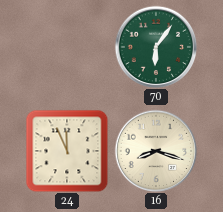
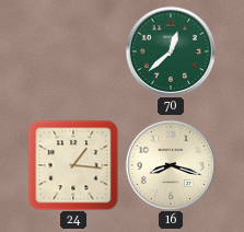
70: 6:06 -> 12:38
24: 11:56 -> 1:16
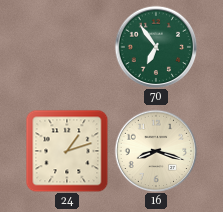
70: 12:38 -> 6:54
24: 1:16 -> 1:12
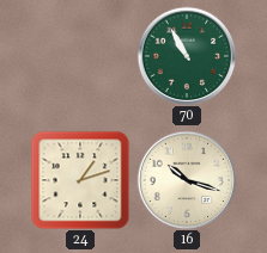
70: 6:54 -> 10:55
16: 8:18 -> 10:18
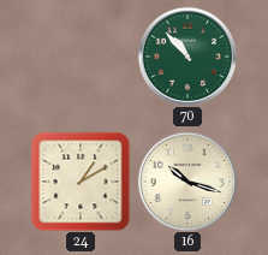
70: 10:55 -> 10:53
24: 1:12 -> 1:10
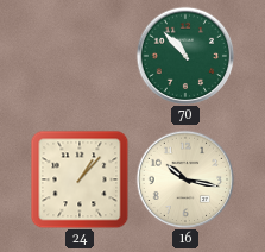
24: 1:10 -> 1:07
16: 10:18 -> 10:17
